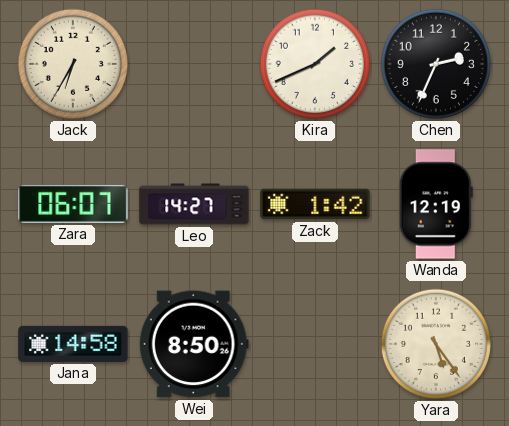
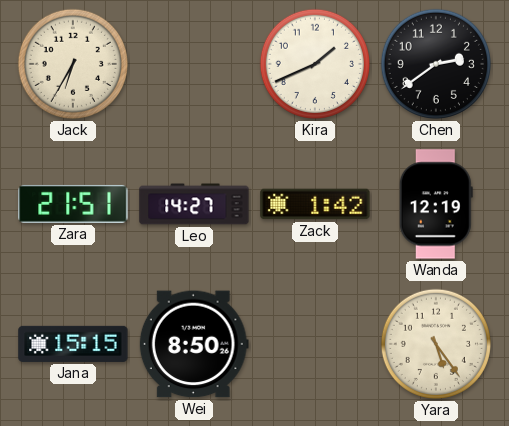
Chen: 2:34 -> 2:39
Zara: 06:07 -> 21:51
Jana: 14:58 -> 15:15
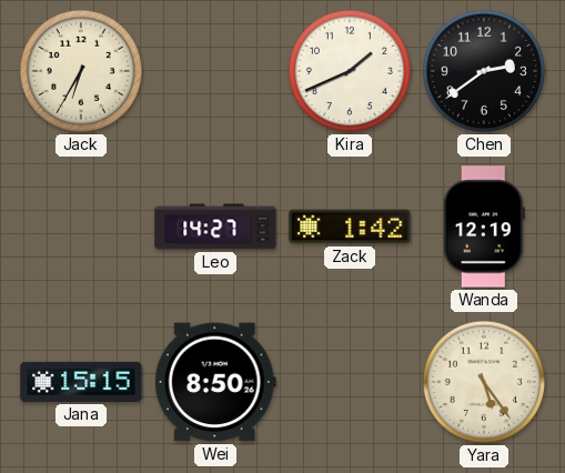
Zara: 21:51 -> none
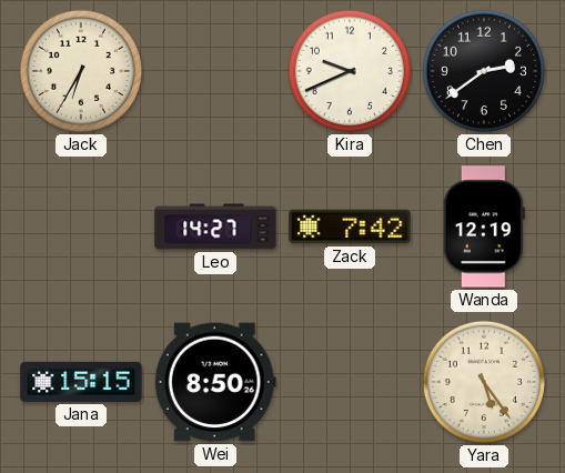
Kira: 1:41 -> 9:41
Zack: 1:42 -> 7:42
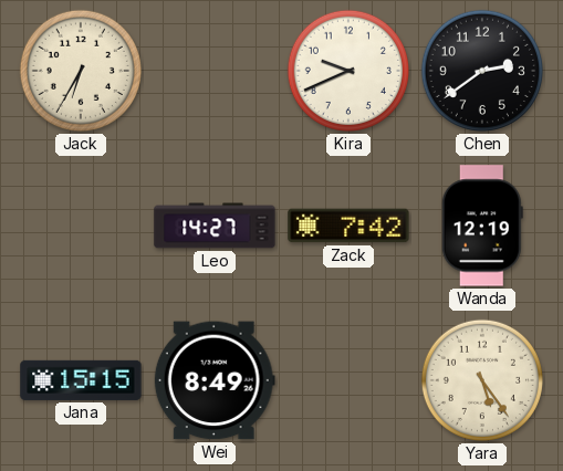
Wei: 8:50 -> 8:49
